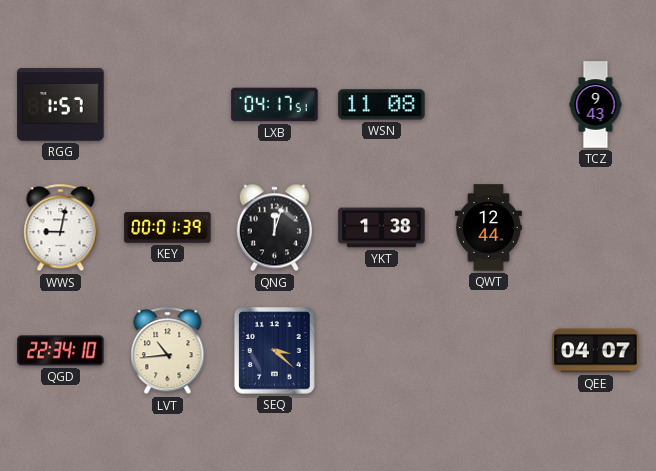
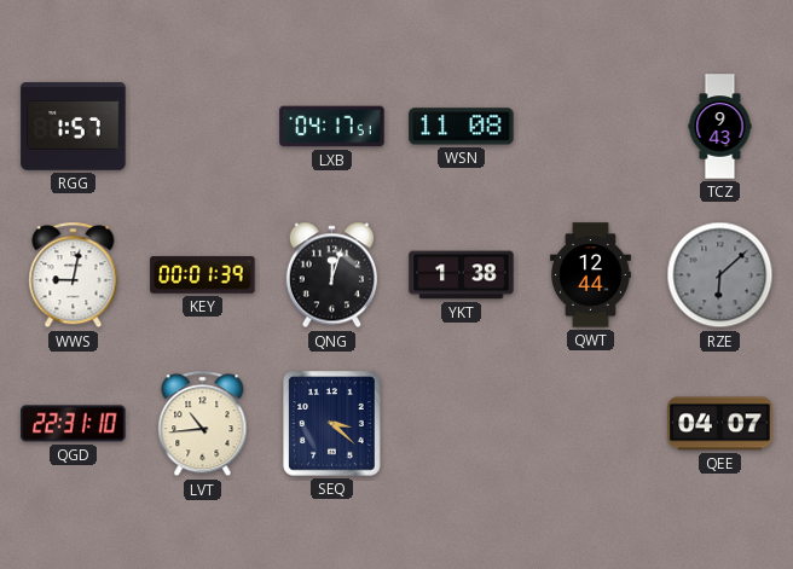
RZE: none -> 6:08
QGD: 22:34 -> 22:31
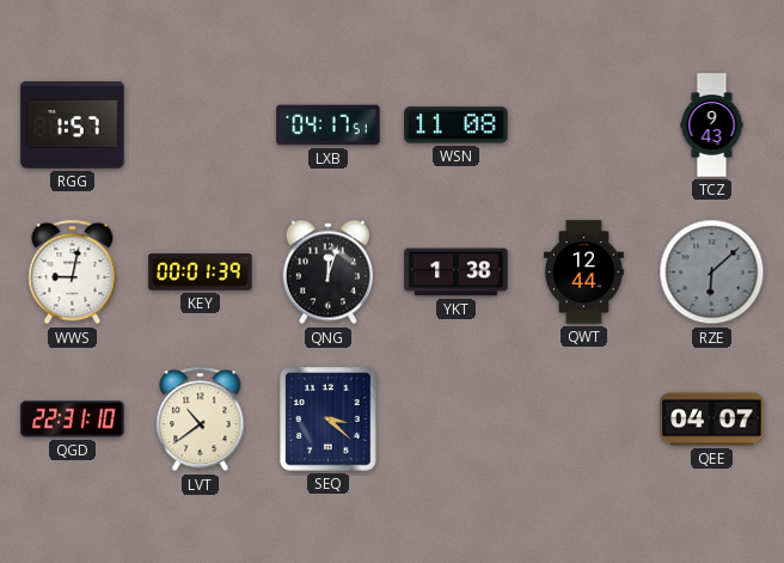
LVT: 10:44 -> 10:39
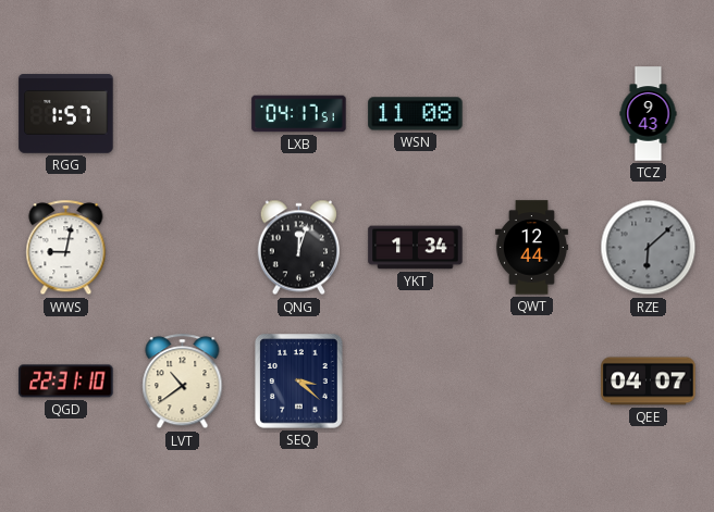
KEY: 00:01 -> none
YKT: 1:38 -> 1:34
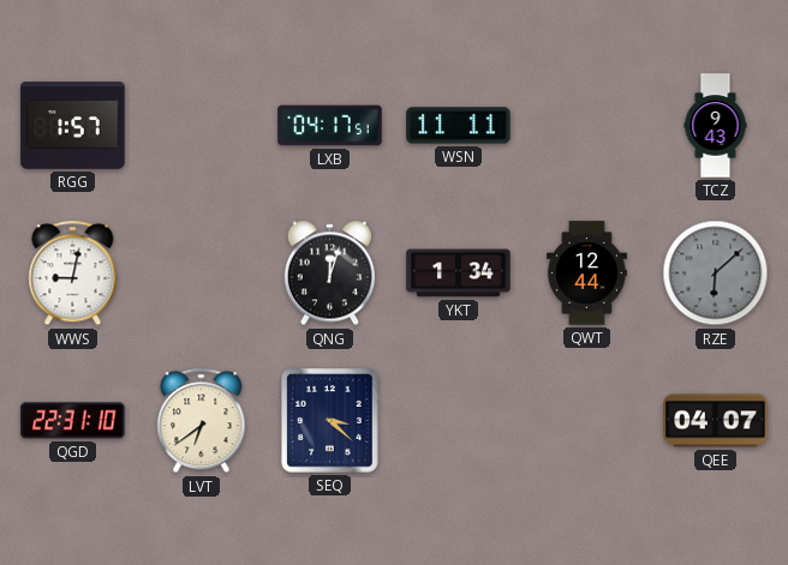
WSN: 11:08 -> 11:11
LVT: 10:39 -> 6:39
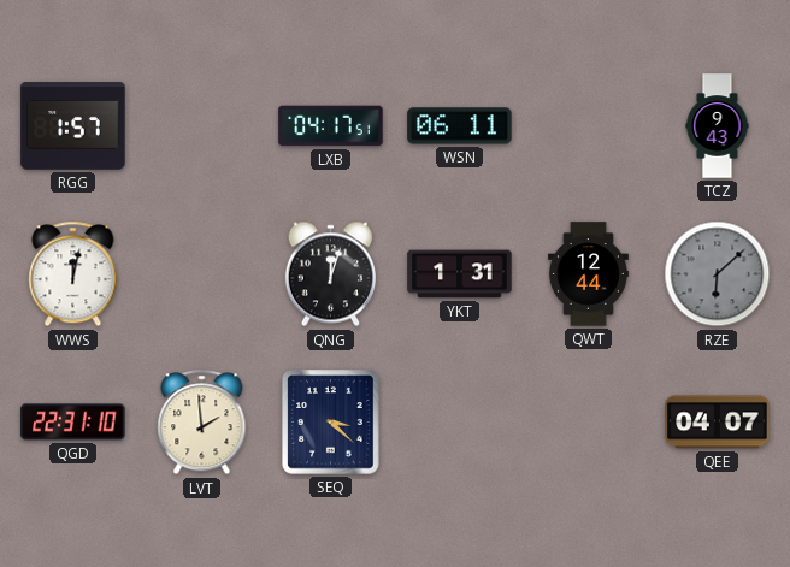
WSN: 11:11 -> 06:11
WWS: 9:02 -> 12:02
YKT: 1:34 -> 1:31
LVT: 6:39 -> 1:59
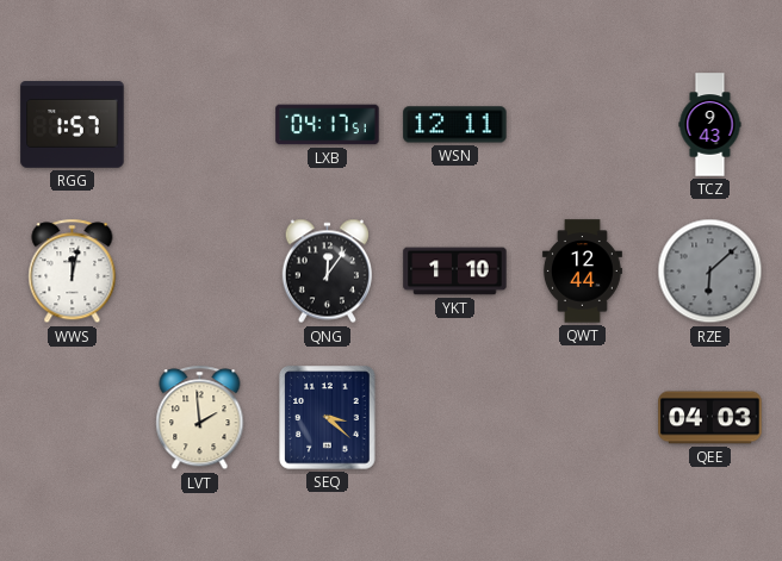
WSN: 06:11 -> 12:11
QNG: 12:03 -> 12:06
YKT: 1:31 -> 1:10
QGD: 22:31 -> none
QEE: 04:07 -> 04:03
